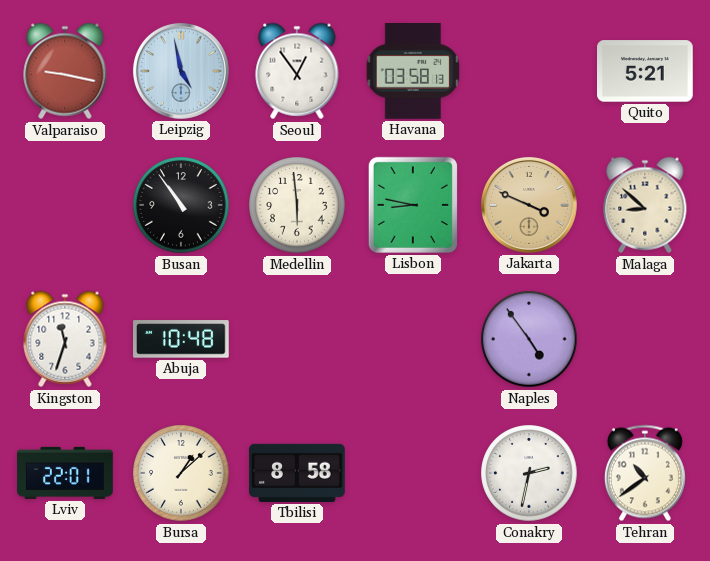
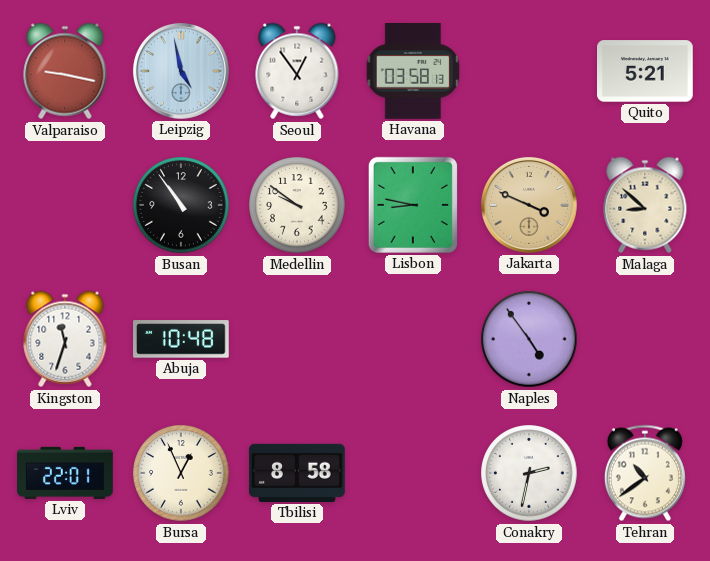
Medellin: 5:59 -> 9:51
Bursa: 1:08 -> 12:56
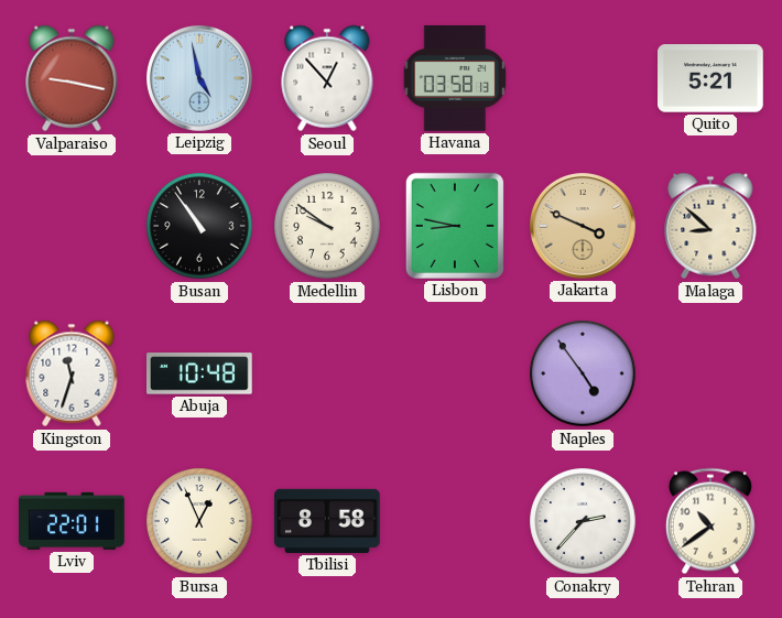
Seoul: 12:54 -> 12:53
Conakry: 2:32 -> 2:37
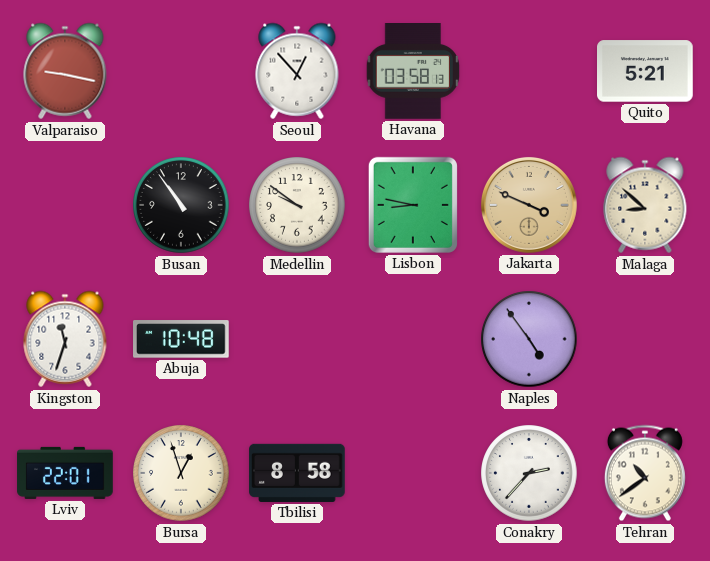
Leipzig: 4:58 -> none
Bursa: 12:56 -> 12:57
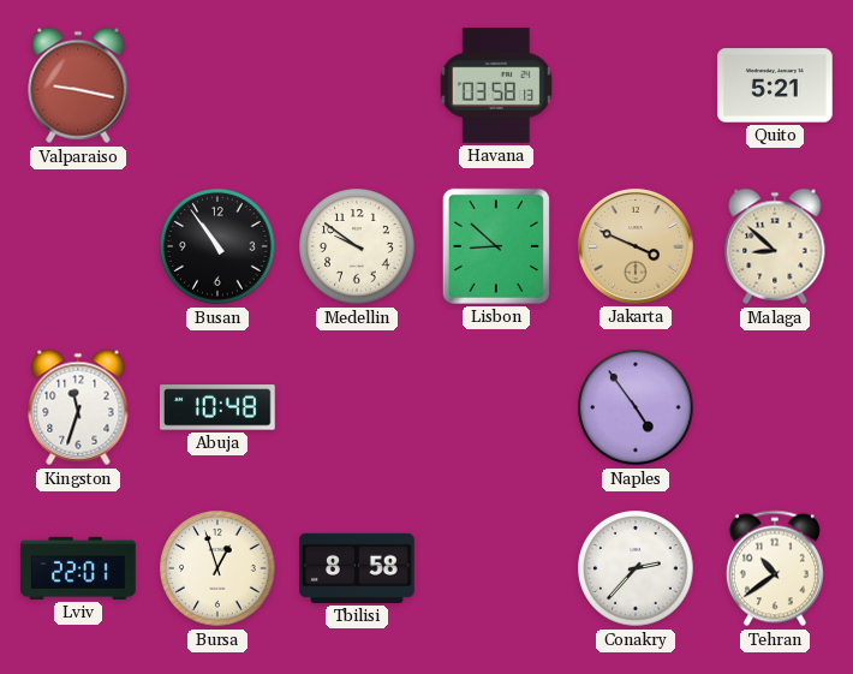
Seoul: 12:53 -> none
Lisbon: 8:47 -> 8:52
